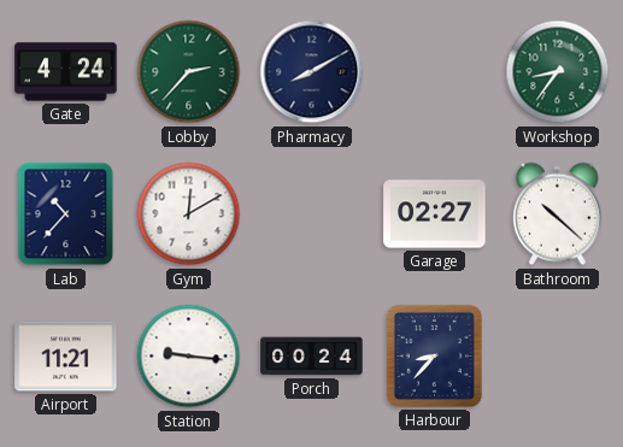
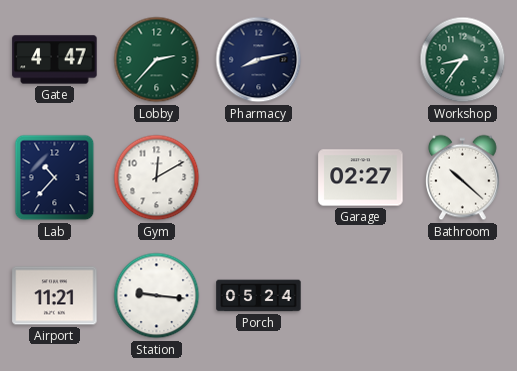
Gate: 4:24 -> 4:47
Pharmacy: 8:10 -> 8:13
Porch: 00:24 -> 05:24
Harbour: 8:37 -> none
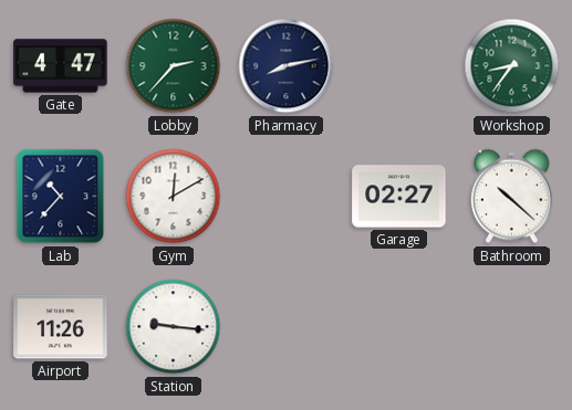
Airport: 11:21 -> 11:26
Porch: 05:24 -> none
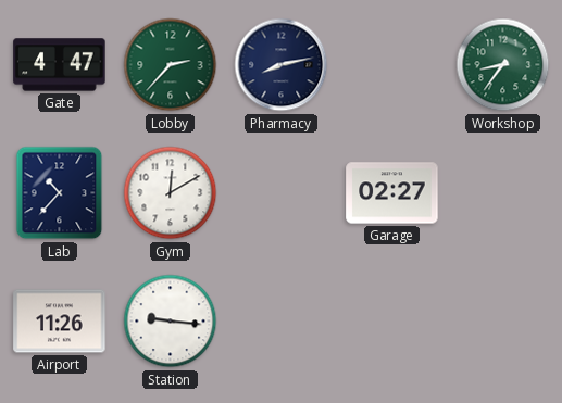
Bathroom: 10:22 -> none
